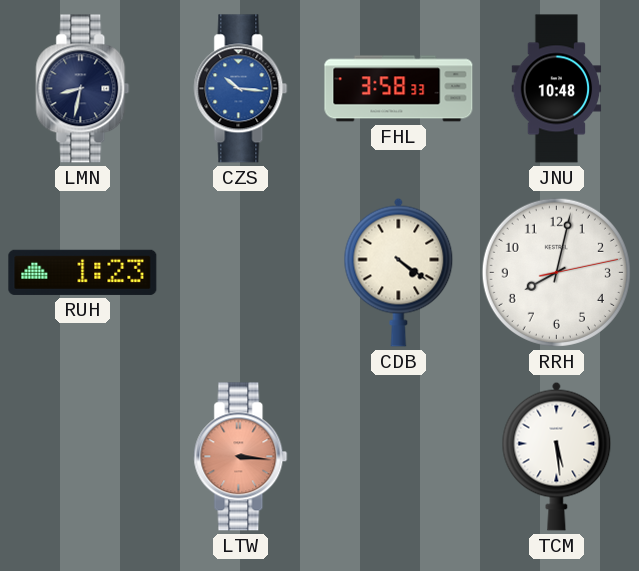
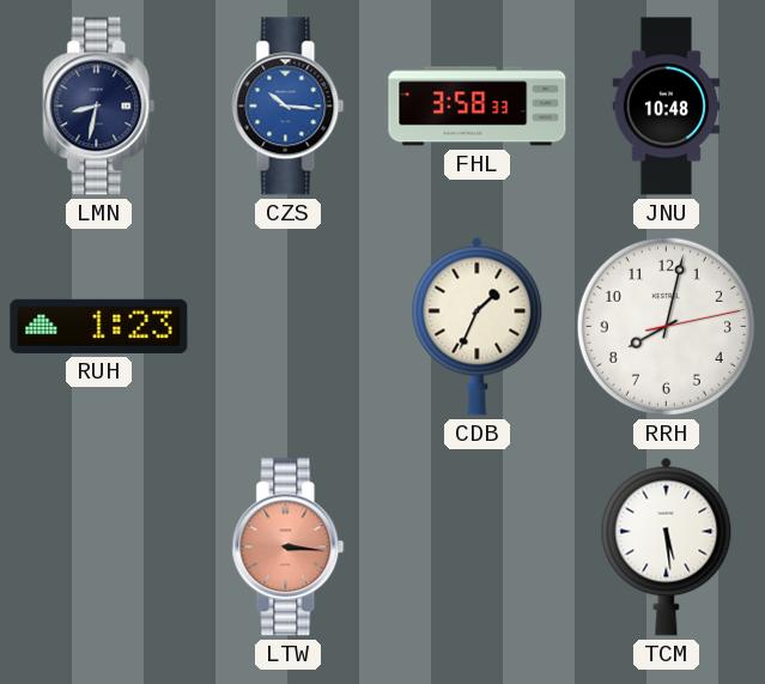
CDB: 4:21 -> 1:34
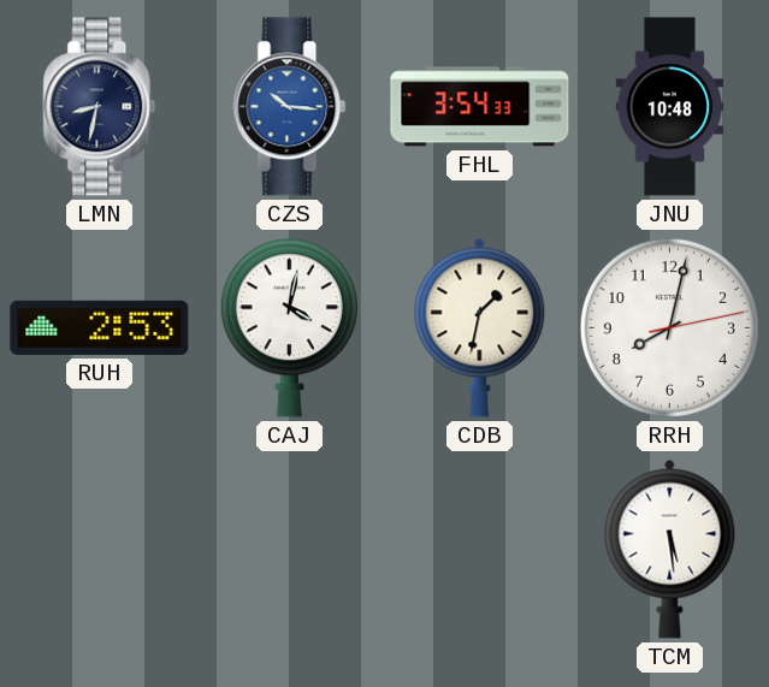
FHL: 3:58 -> 3:54
RUH: 1:23 -> 2:53
CAJ: none -> 4:02
CDB: 1:34 -> 1:32
LTW: 3:16 -> none
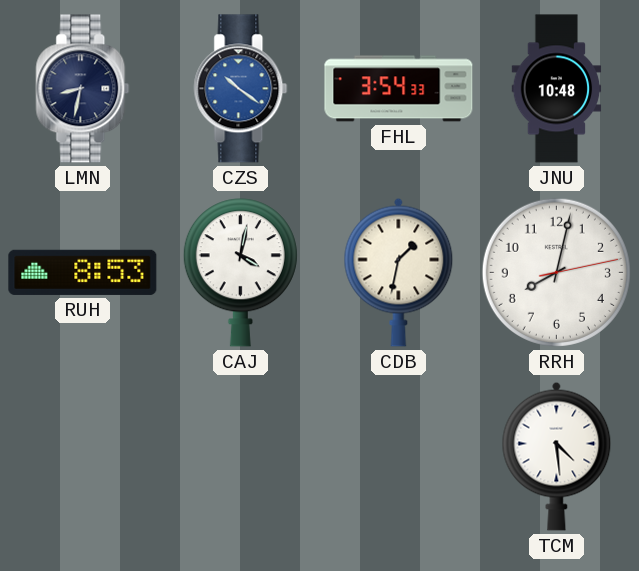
CZS: 10:16 -> 10:21
RUH: 2:53 -> 8:53
TCM: 5:29 -> 4:29
